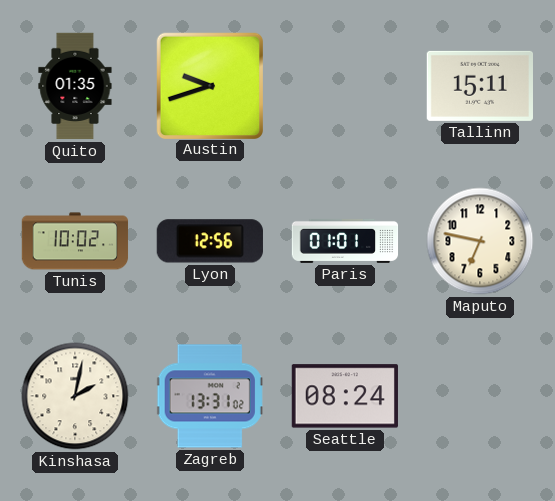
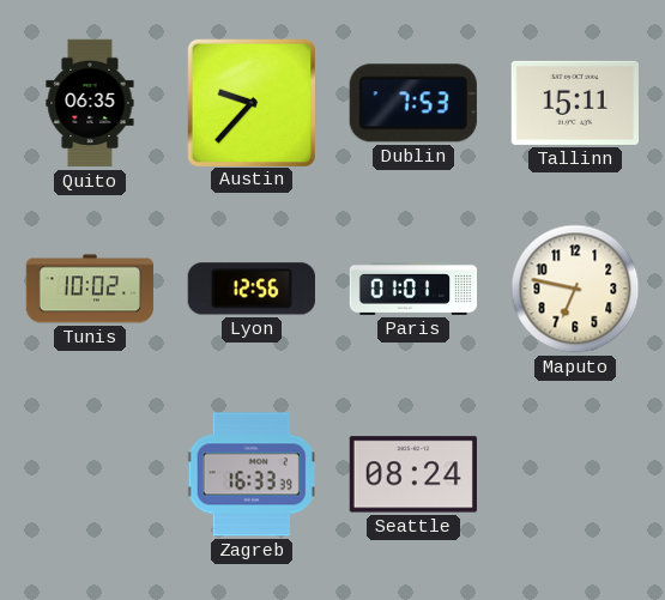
Quito: 01:35 -> 06:35
Austin: 9:42 -> 9:37
Dublin: none -> 7:53
Kinshasa: 2:02 -> none
Zagreb: 13:31 -> 16:33
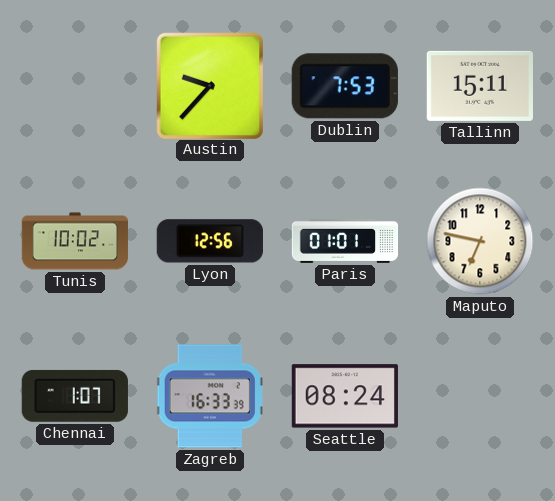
Quito: 06:35 -> none
Chennai: none -> 1:07
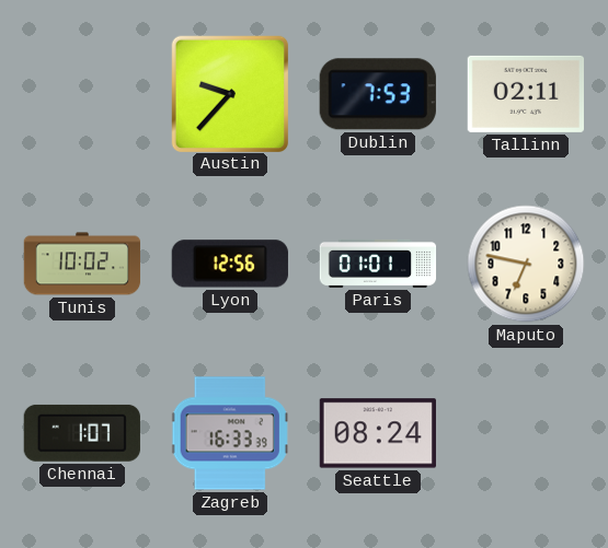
Tallinn: 15:11 -> 02:11
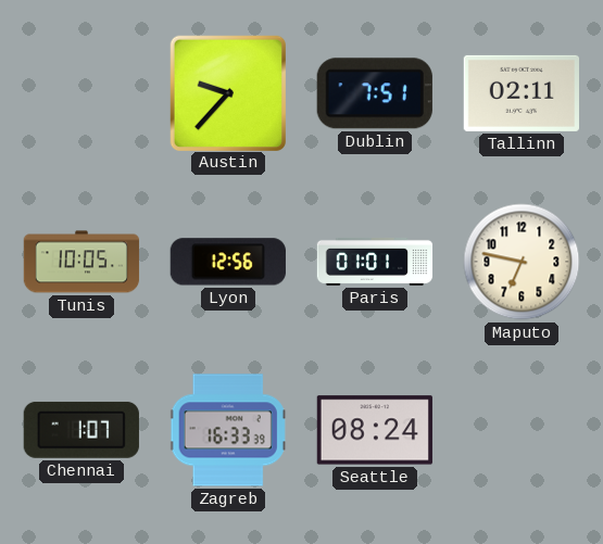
Dublin: 7:53 -> 7:51
Tunis: 10:02 -> 10:05
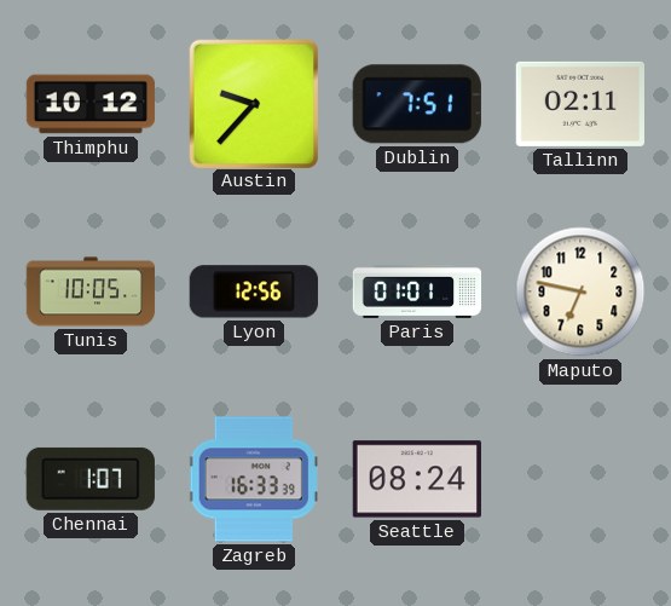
Thimphu: none -> 10:12
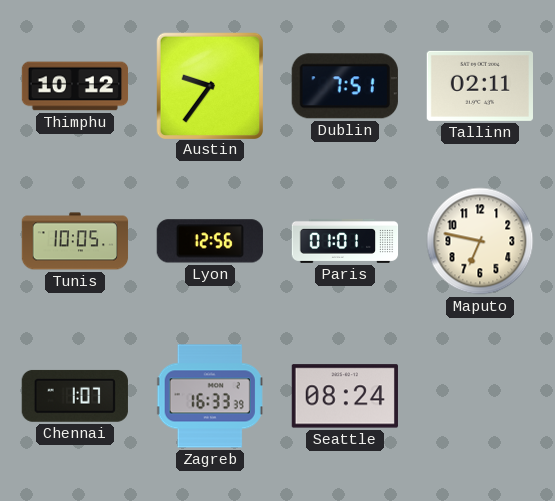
Austin: 9:37 -> 9:36
